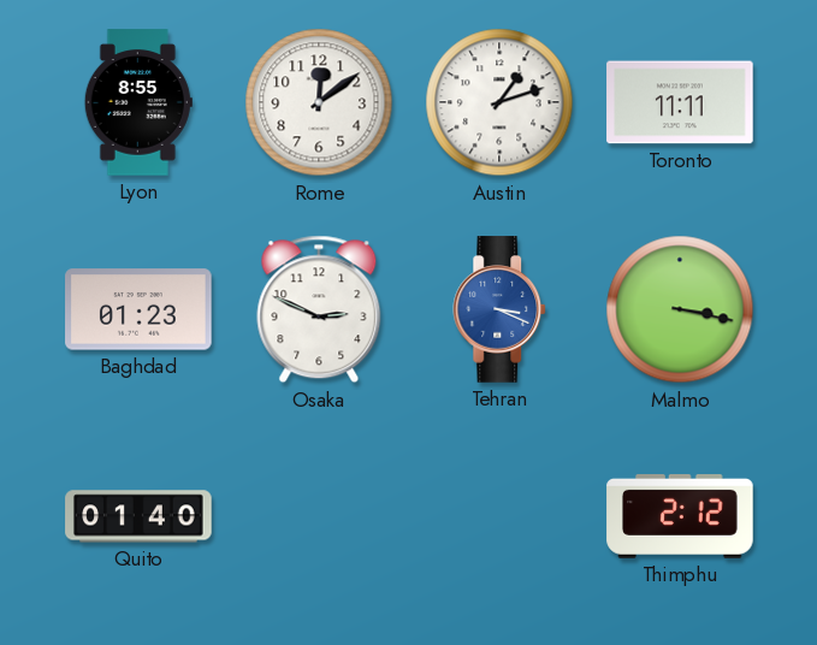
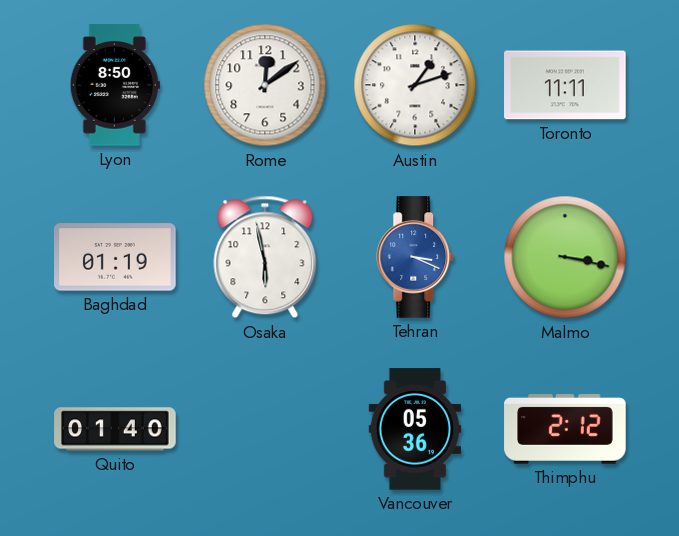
Lyon: 8:55 -> 8:50
Baghdad: 01:23 -> 01:19
Osaka: 2:49 -> 5:58
Vancouver: none -> 05:36
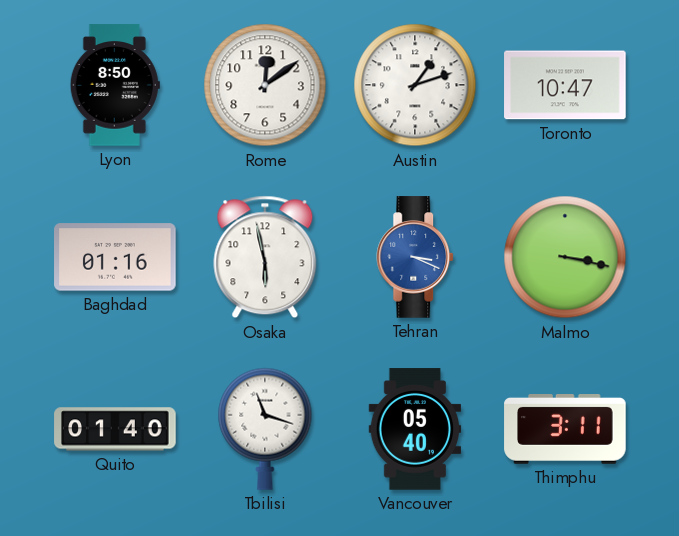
Toronto: 11:11 -> 10:47
Baghdad: 01:19 -> 01:16
Tbilisi: none -> 11:18
Vancouver: 05:36 -> 05:40
Thimphu: 2:12 -> 3:11
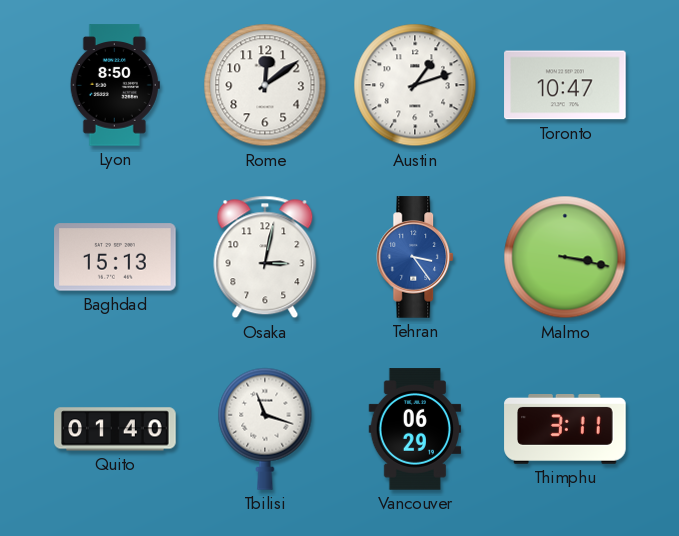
Baghdad: 01:16 -> 15:13
Osaka: 5:58 -> 3:02
Tehran: 3:19 -> 3:24
Vancouver: 05:40 -> 06:29
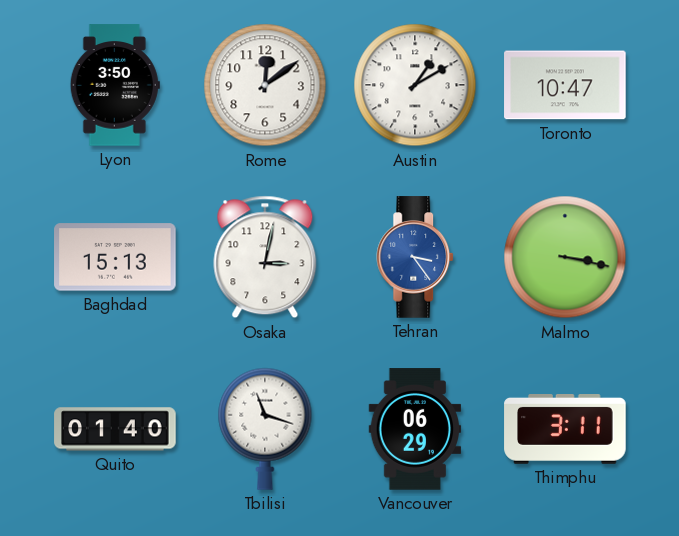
Lyon: 8:50 -> 3:50
Austin: 1:12 -> 1:10
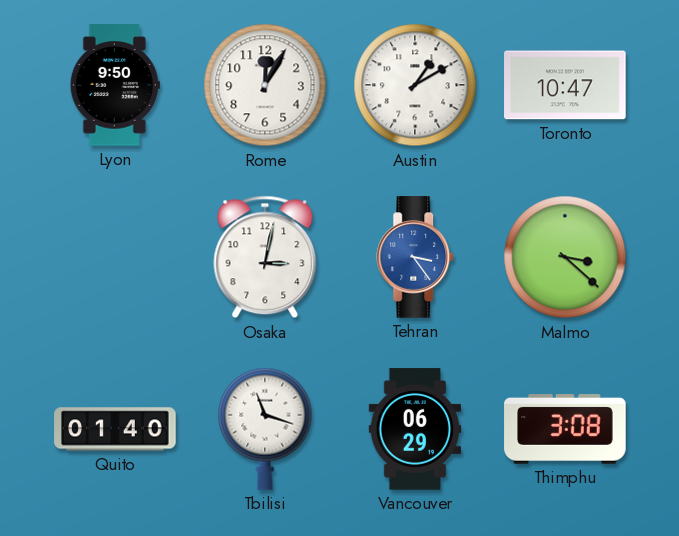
Lyon: 3:50 -> 9:50
Rome: 12:09 -> 12:05
Baghdad: 15:13 -> none
Malmo: 3:17 -> 3:22
Thimphu: 3:11 -> 3:08
